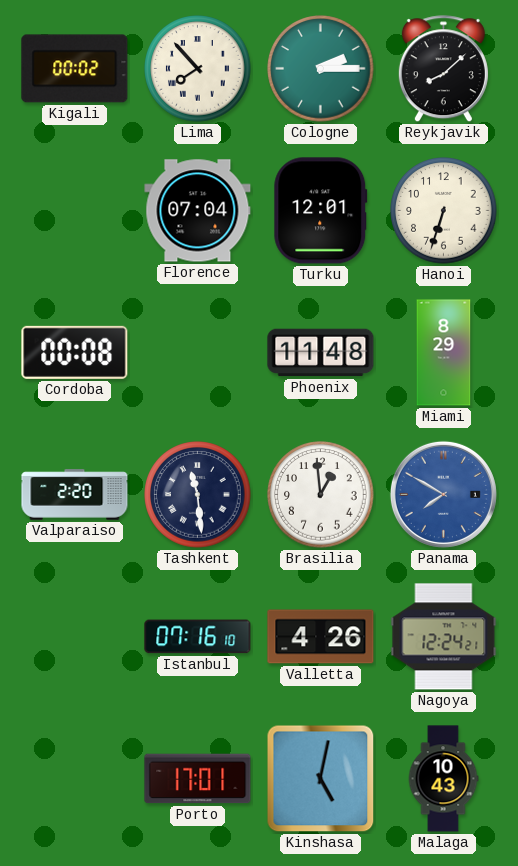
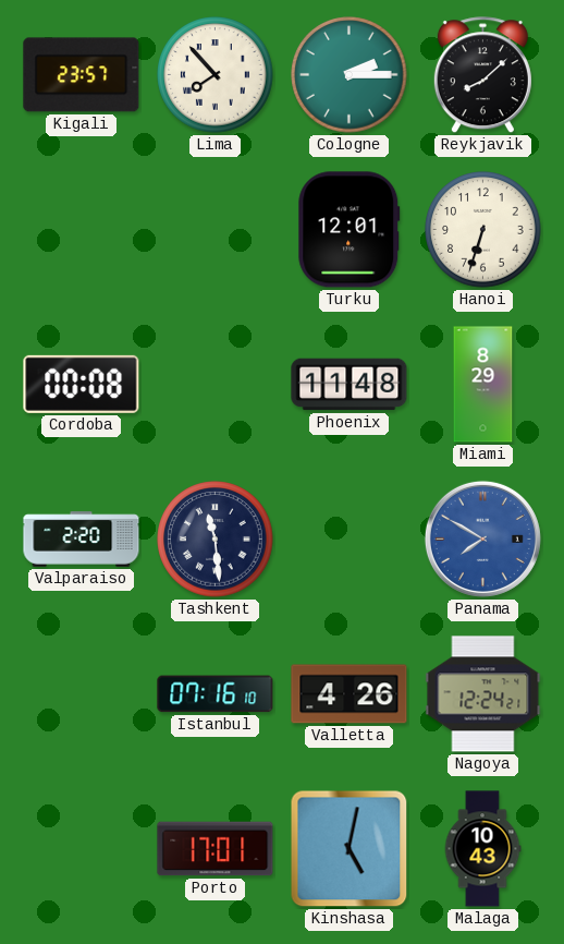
Kigali: 00:02 -> 23:57
Florence: 07:04 -> none
Brasilia: 12:59 -> none
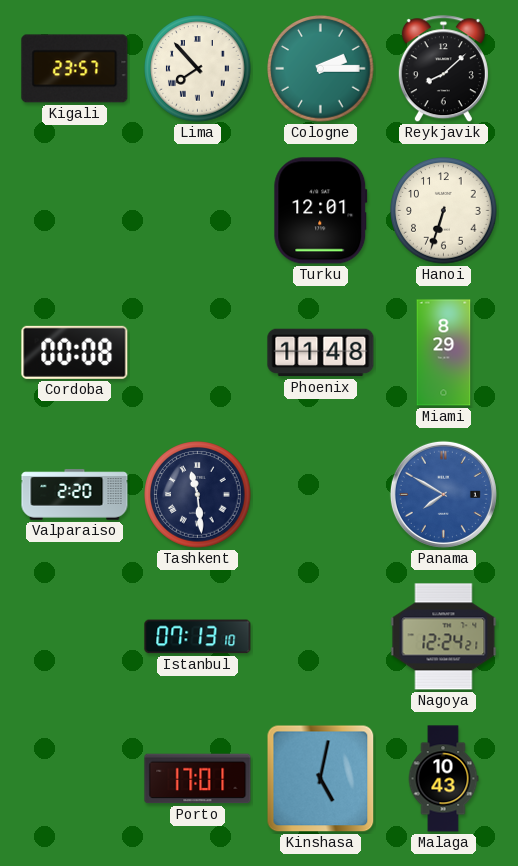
Istanbul: 07:16 -> 07:13
Valletta: 4:26 -> none
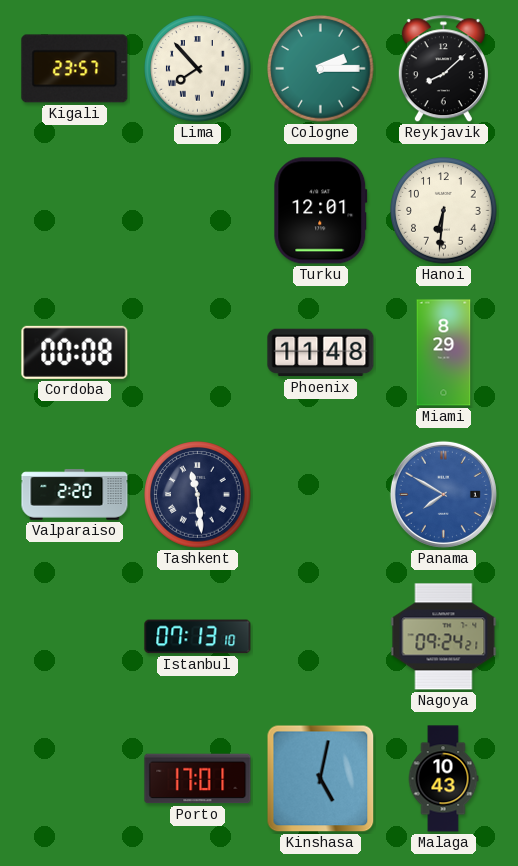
Hanoi: 6:33 -> 6:31
Nagoya: 12:24 -> 09:24
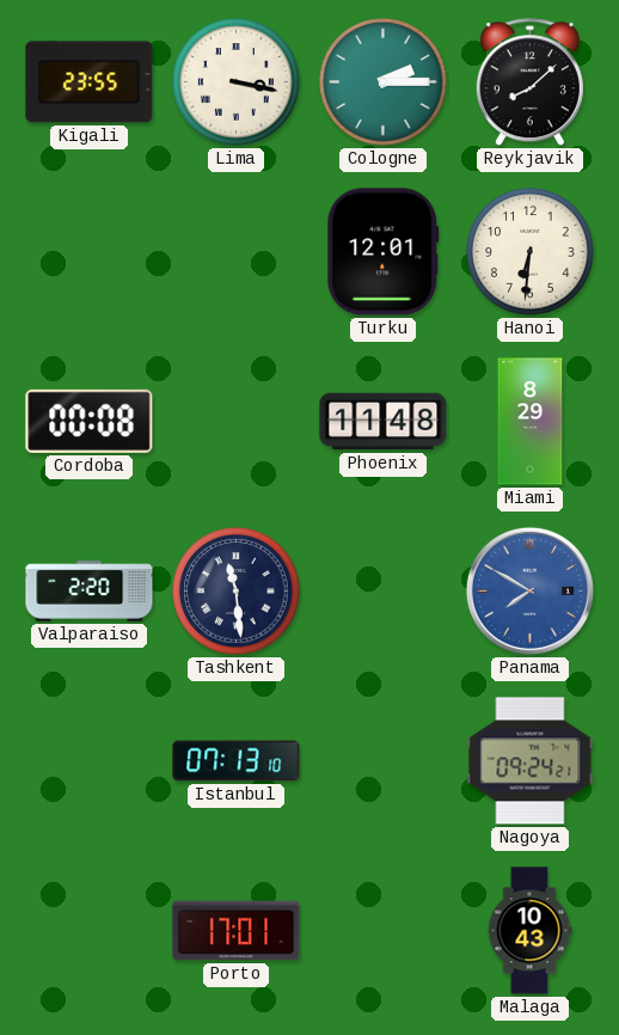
Kigali: 23:57 -> 23:55
Lima: 7:53 -> 3:17
Kinshasa: 5:02 -> none
